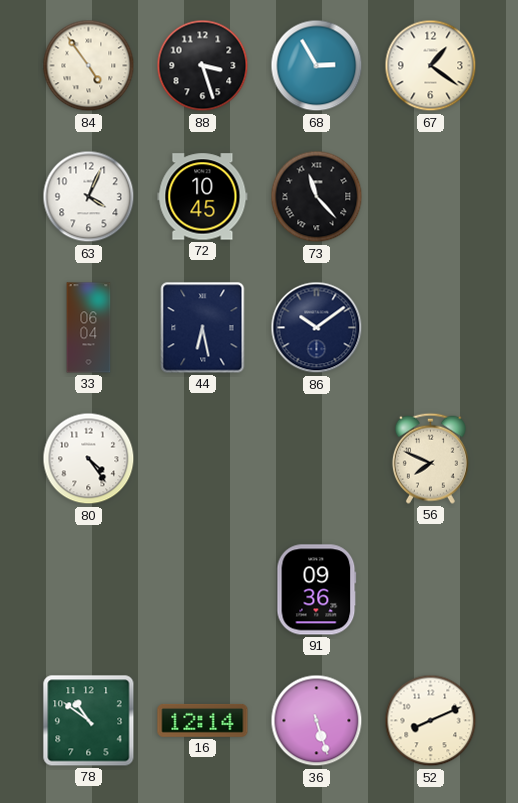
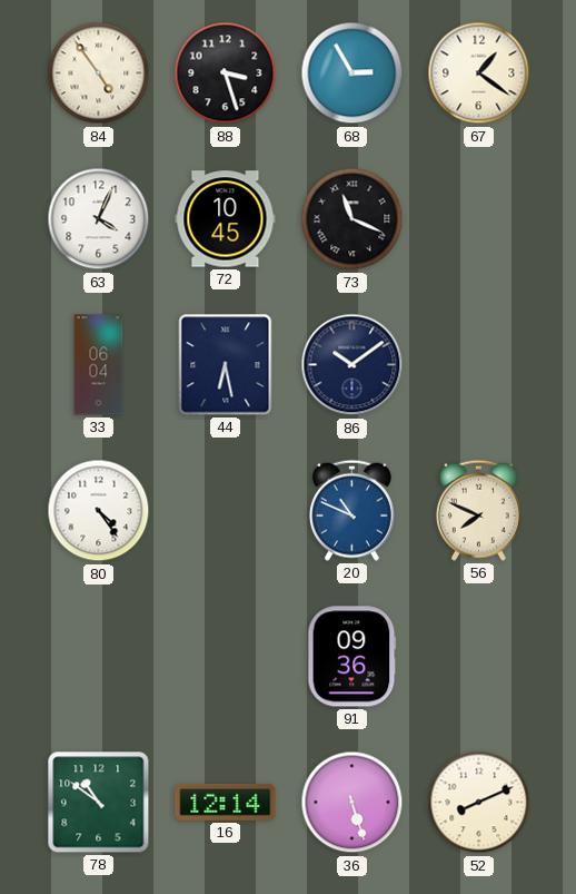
73: 11:23 -> 11:19
20: none -> 10:49
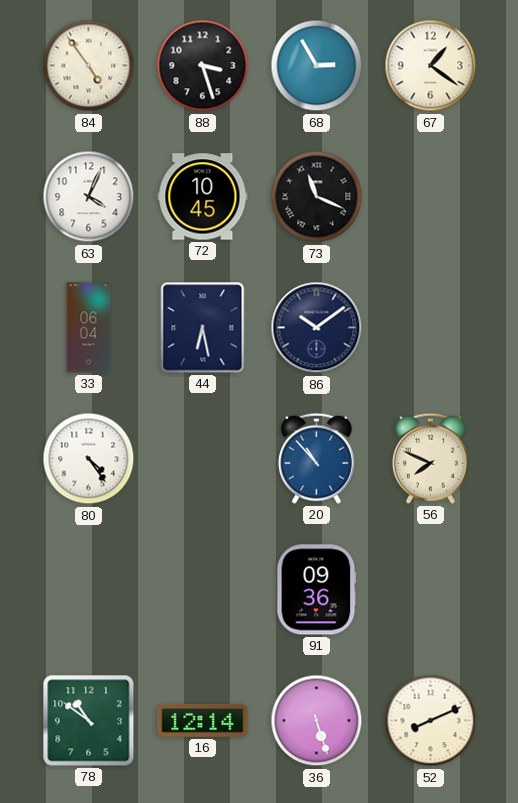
20: 10:49 -> 10:53
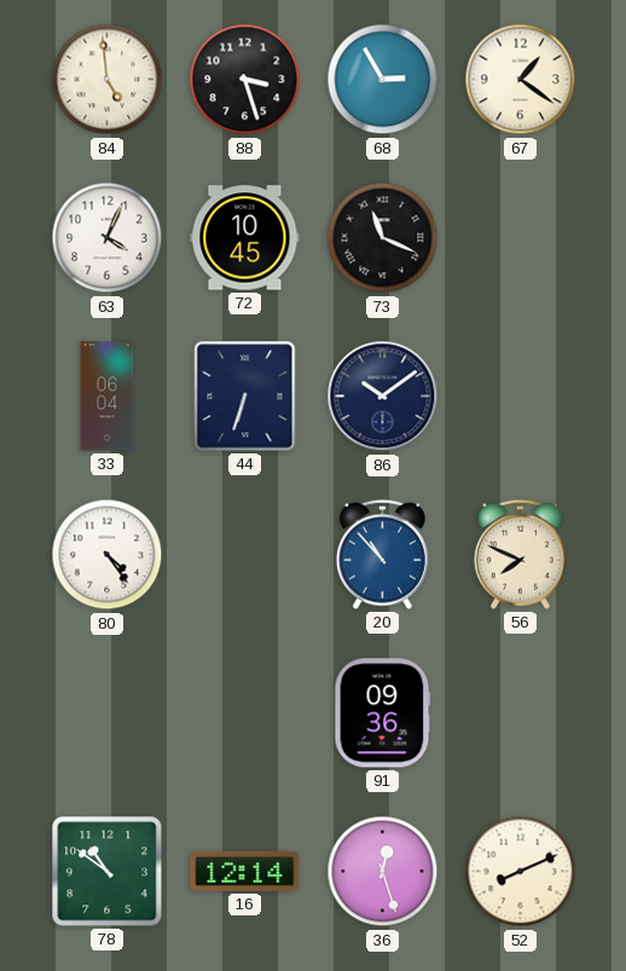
84: 4:54 -> 4:59
44: 6:28 -> 6:33
36: 5:27 -> 12:27
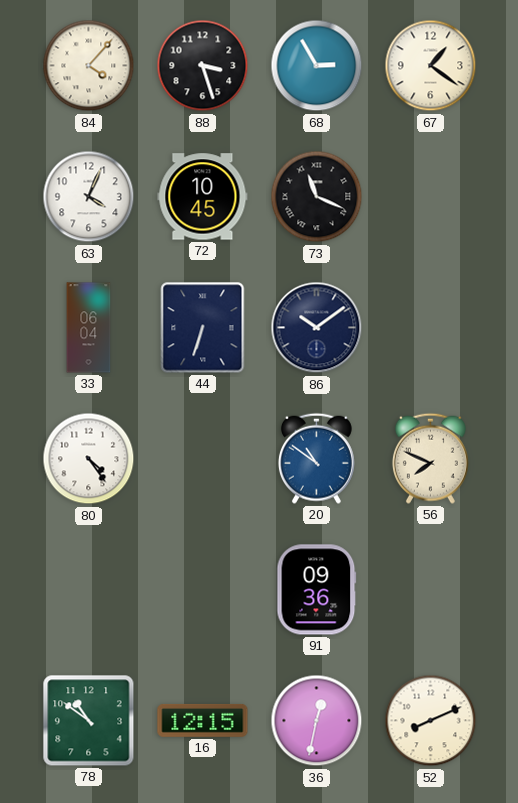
84: 4:59 -> 4:07
20: 10:53 -> 10:51
16: 12:14 -> 12:15
36: 12:27 -> 12:32
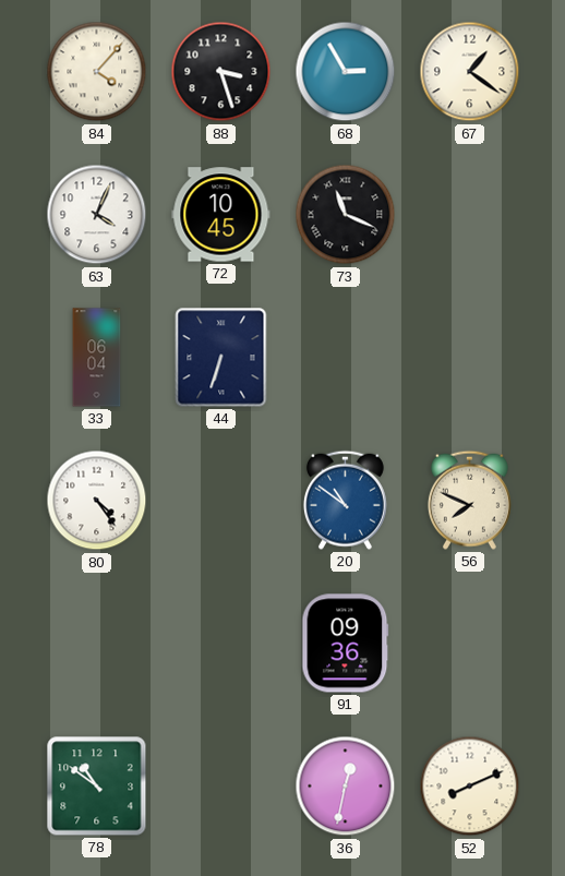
86: 10:09 -> none
16: 12:15 -> none
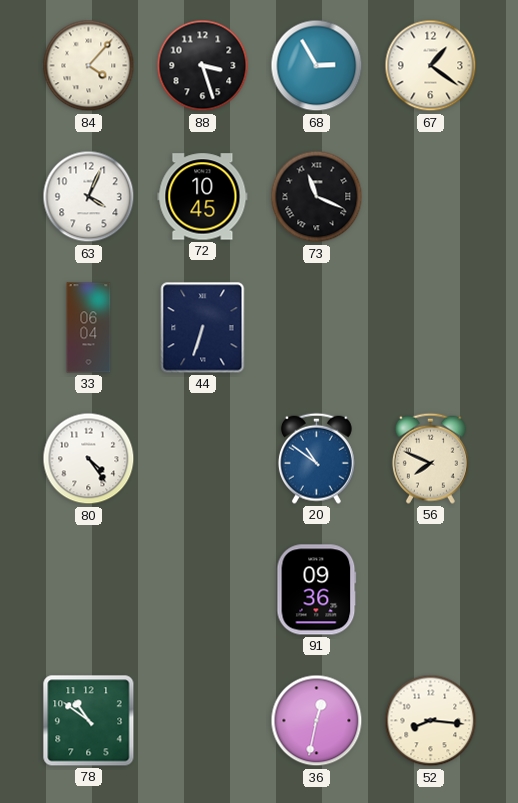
52: 8:11 -> 8:16
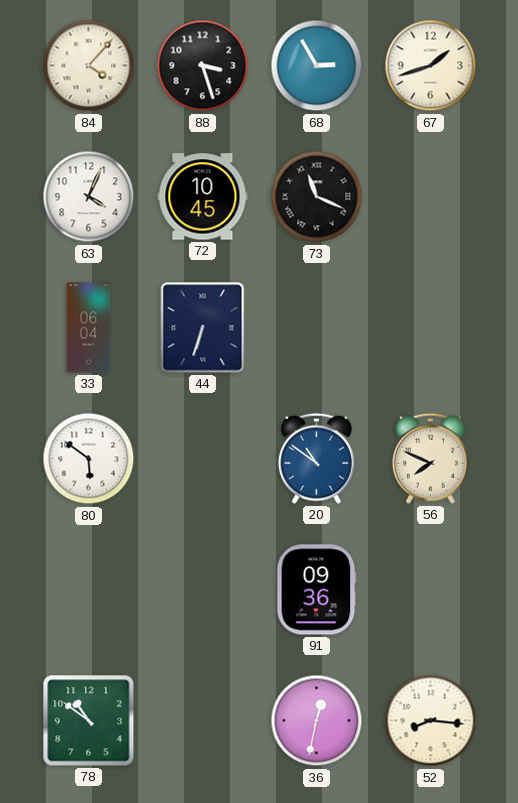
67: 1:21 -> 1:42
80: 4:24 -> 5:51
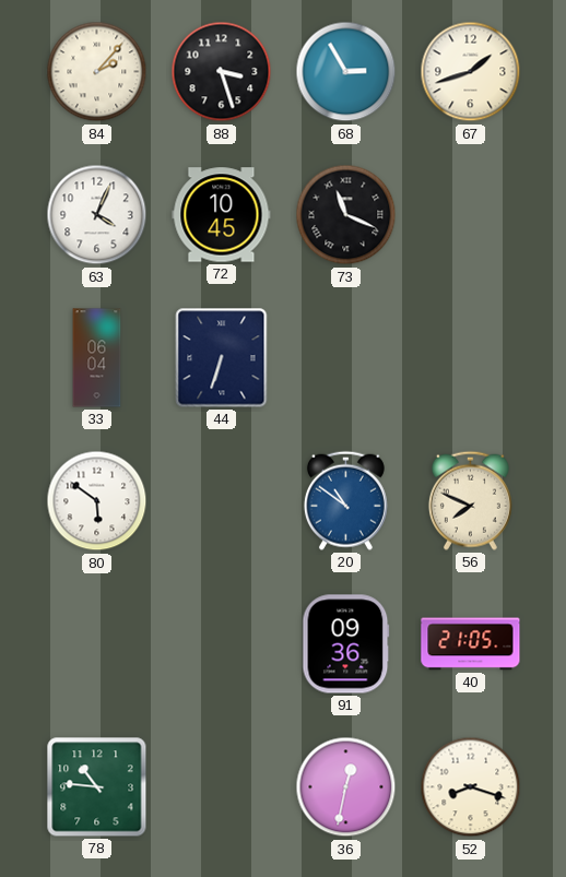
84: 4:07 -> 2:07
40: none -> 21:05
78: 10:51 -> 10:46
52: 8:16 -> 8:18
